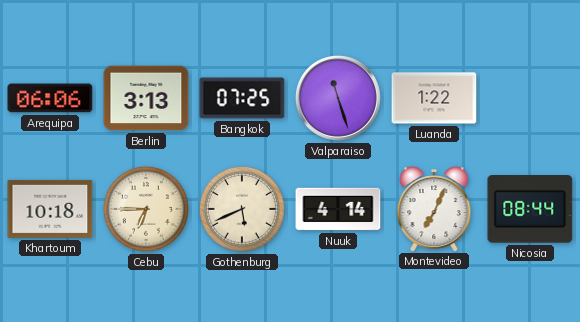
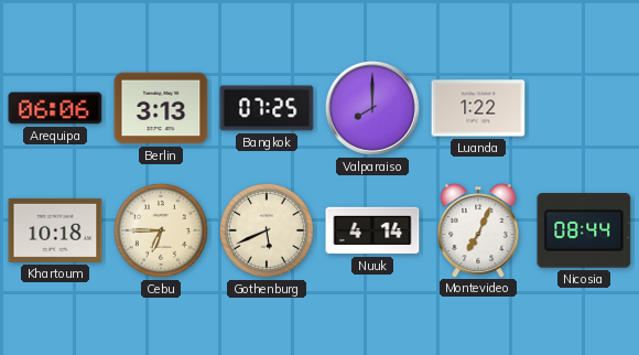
Valparaiso: 11:27 -> 8:00
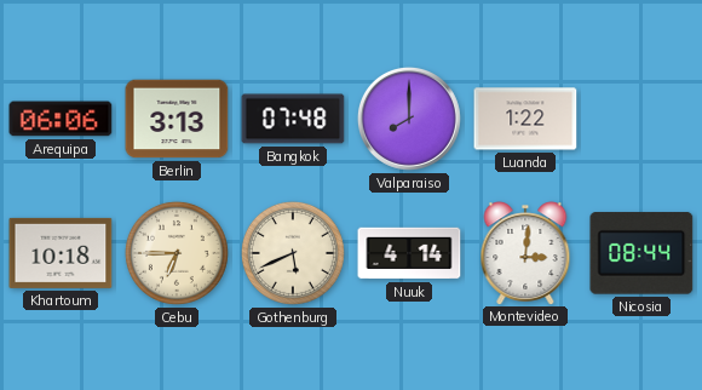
Bangkok: 07:25 -> 07:48
Montevideo: 7:04 -> 3:01
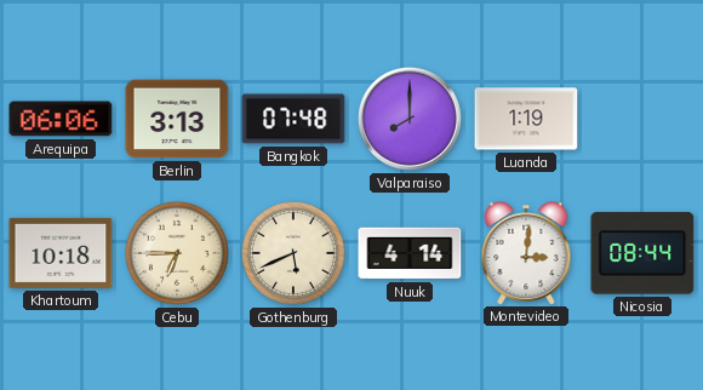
Luanda: 1:22 -> 1:19
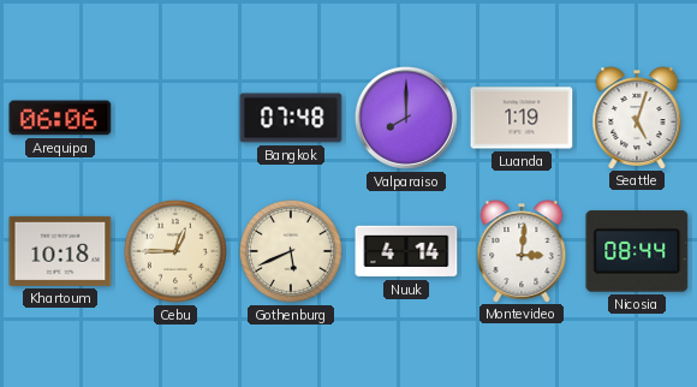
Berlin: 3:13 -> none
Seattle: none -> 5:03
Cebu: 6:45 -> 12:45
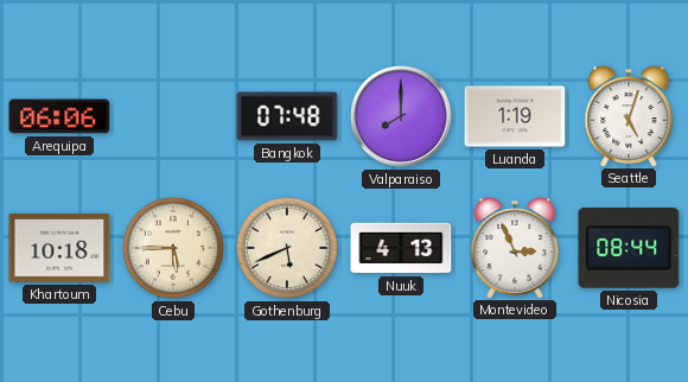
Cebu: 12:45 -> 5:45
Nuuk: 4:14 -> 4:13
Montevideo: 3:01 -> 2:56
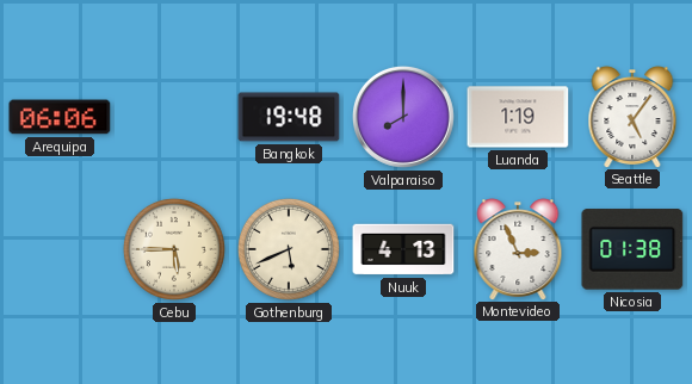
Bangkok: 07:48 -> 19:48
Seattle: 5:03 -> 5:06
Khartoum: 10:18 -> none
Nicosia: 08:44 -> 01:38
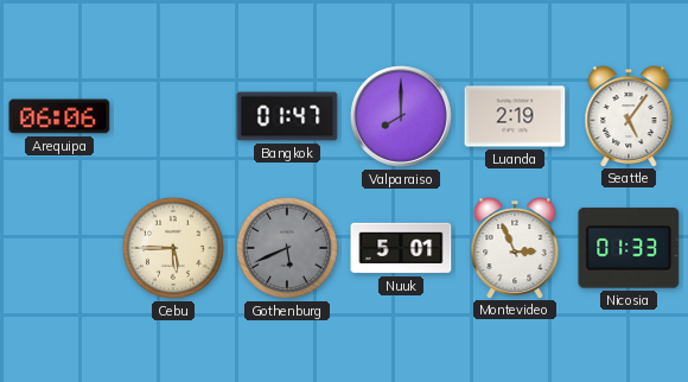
Bangkok: 19:48 -> 01:47
Luanda: 1:19 -> 2:19
Gothenburg dial: cream -> grey
Nuuk: 4:13 -> 5:01
Nicosia: 01:38 -> 01:33
